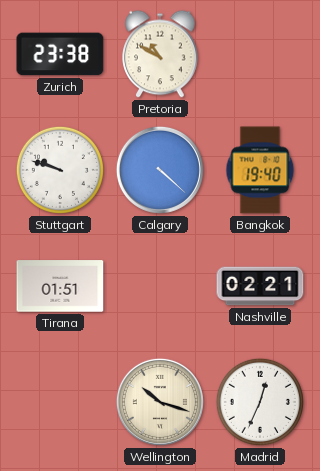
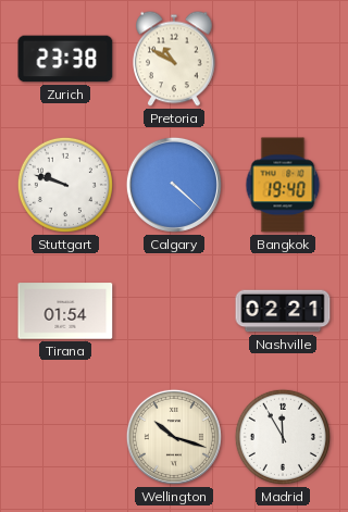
Tirana: 01:51 -> 01:54
Madrid: 12:34 -> 11:55
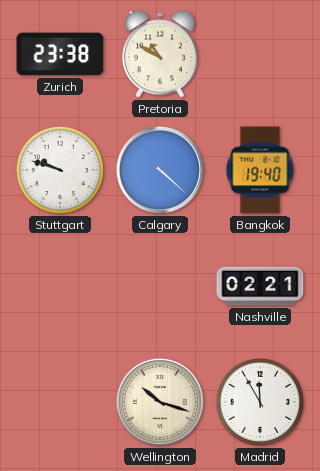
Tirana: 01:54 -> none
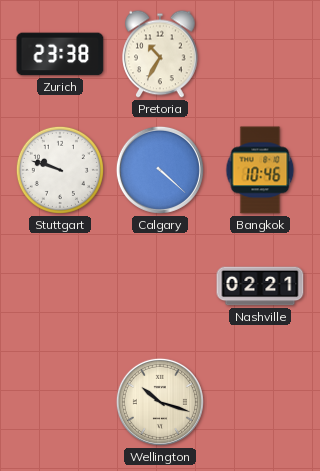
Pretoria: 10:50 -> 10:35
Bangkok: 19:40 -> 10:46
Madrid: 11:55 -> none
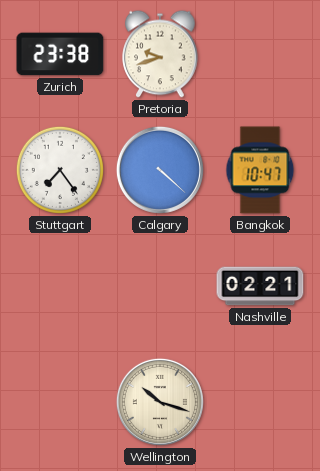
Pretoria: 10:35 -> 9:42
Stuttgart: 9:48 -> 7:24
Bangkok: 10:46 -> 10:47
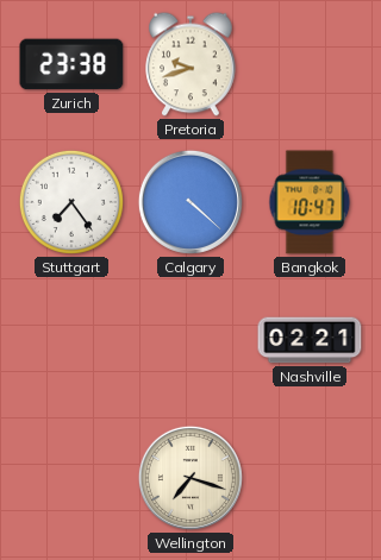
Wellington: 10:18 -> 7:18
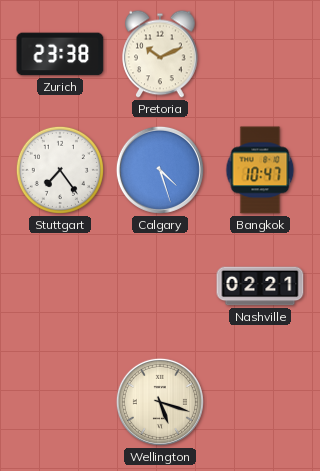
Pretoria: 9:42 -> 10:11
Calgary: 4:22 -> 4:27
Wellington: 7:18 -> 5:18
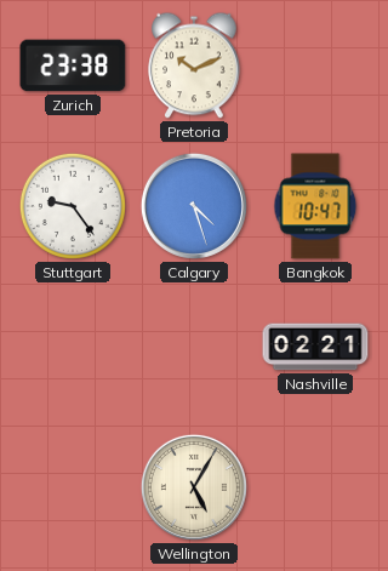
Stuttgart: 7:24 -> 9:24
Wellington: 5:18 -> 5:05
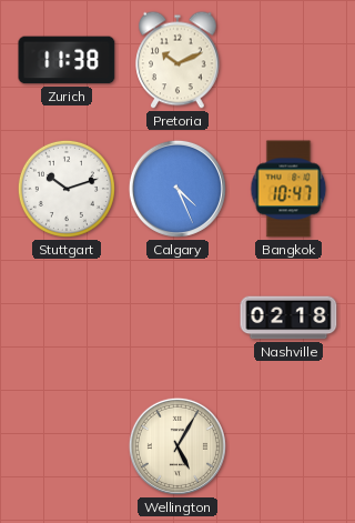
Zurich: 23:38 -> 11:38
Stuttgart: 9:24 -> 10:12
Calgary: 4:27 -> 4:26
Nashville: 02:21 -> 02:18
